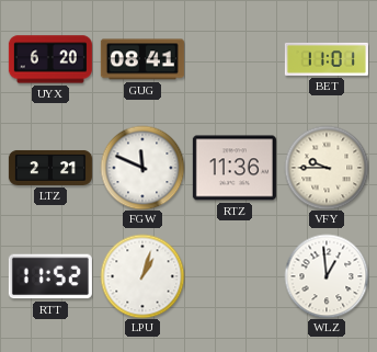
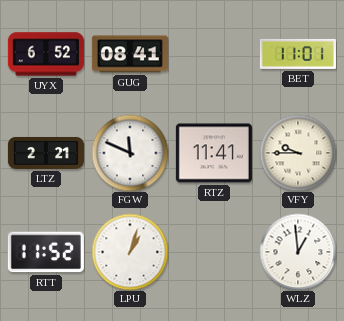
UYX: 6:20 -> 6:52
RTZ: 11:36 -> 11:41
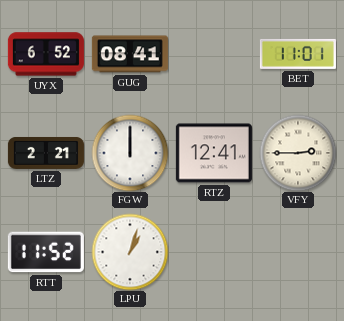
FGW: 11:49 -> 12:00
RTZ: 11:41 -> 12:41
VFY: 9:45 -> 2:45
WLZ: 12:59 -> none
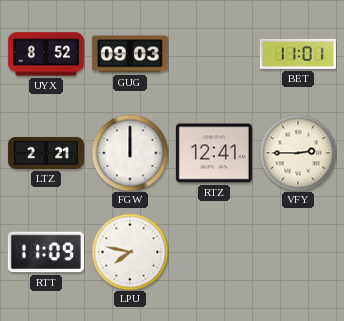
UYX: 6:52 -> 8:52
GUG: 08:41 -> 09:03
RTT: 11:52 -> 11:09
LPU: 1:03 -> 7:47
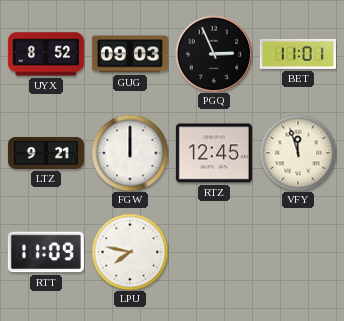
PGQ: none -> 2:56
LTZ: 2:21 -> 9:21
RTZ: 12:41 -> 12:45
VFY: 2:45 -> 11:57
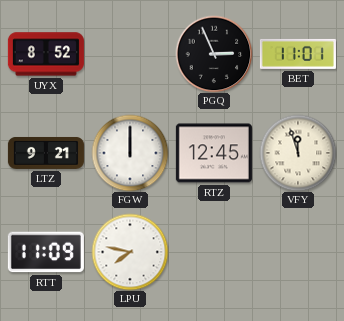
GUG: 09:03 -> none
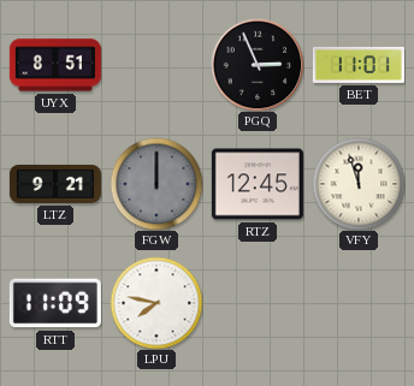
UYX: 8:52 -> 8:51
FGW dial: white -> grey
